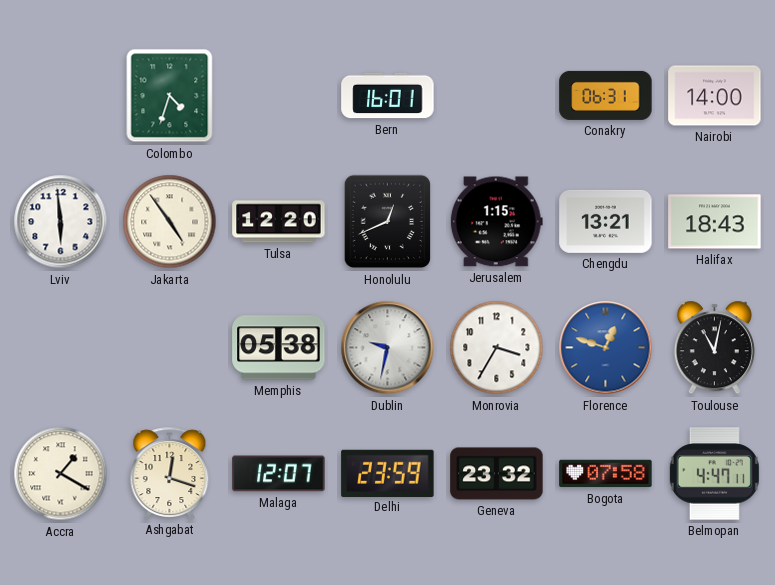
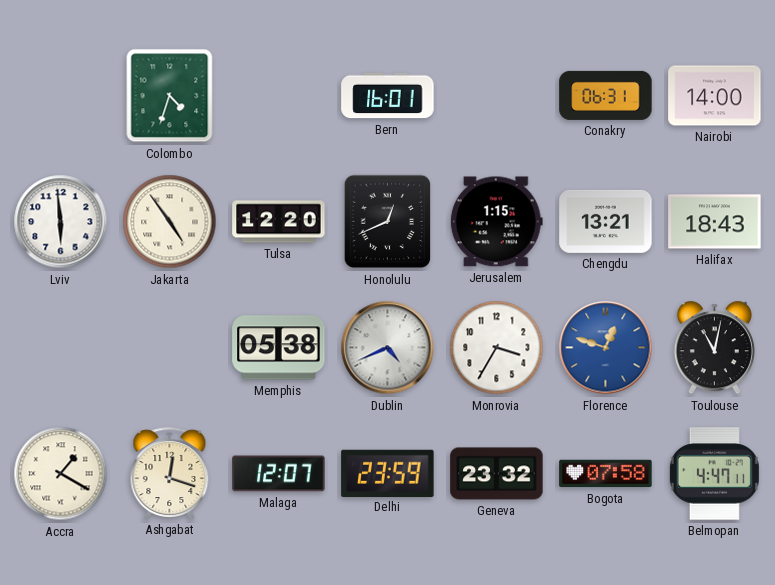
Dublin: 9:32 -> 4:41
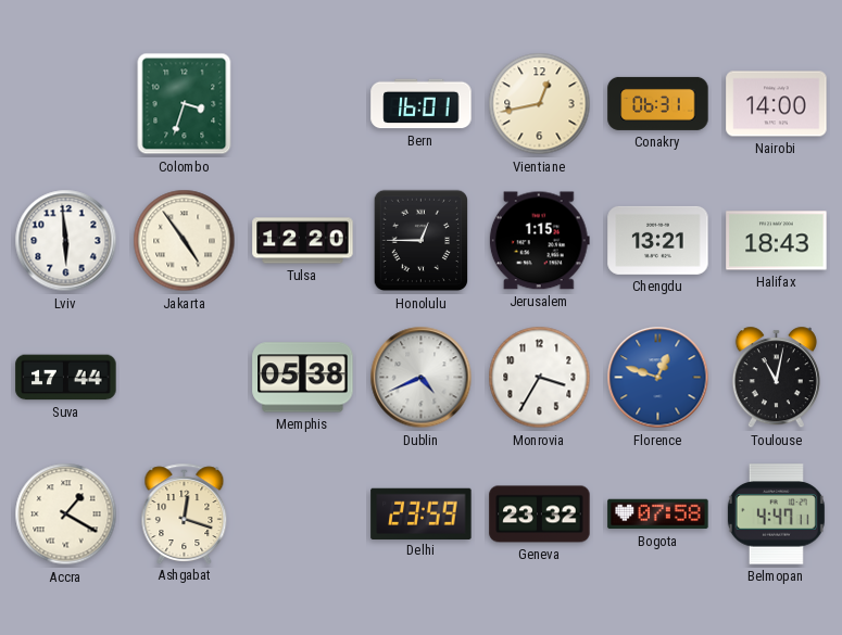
Colombo: 4:33 -> 3:33
Vientiane: none -> 12:43
Honolulu: 12:41 -> 12:45
Suva: none -> 17:44
Malaga: 12:07 -> none
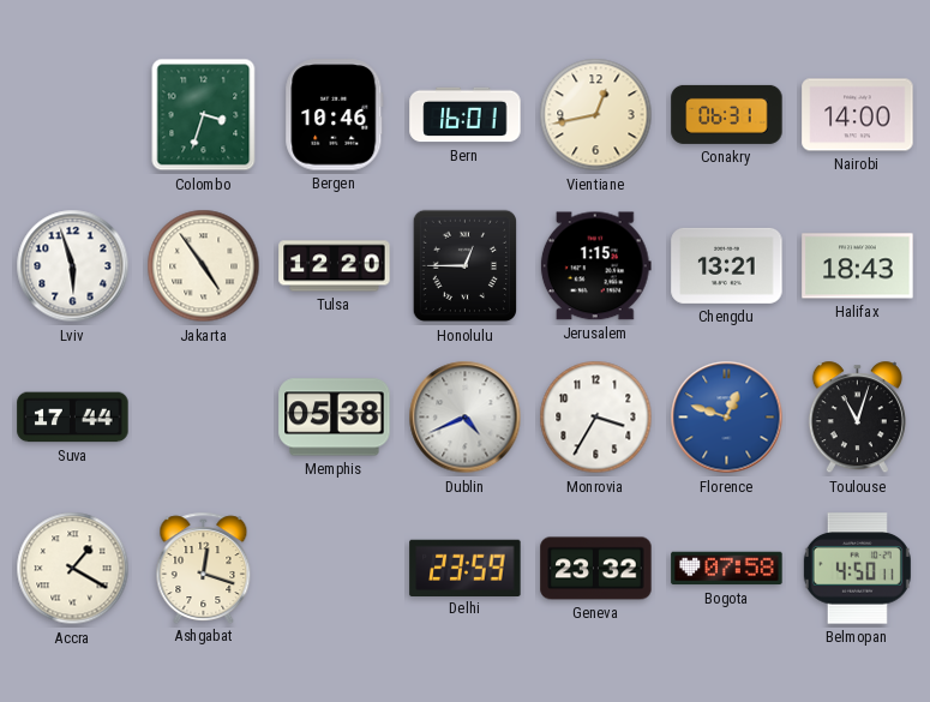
Bergen: none -> 10:46
Lviv: 5:59 -> 5:57
Toulouse: 11:02 -> 11:03
Belmopan: 4:47 -> 4:50
